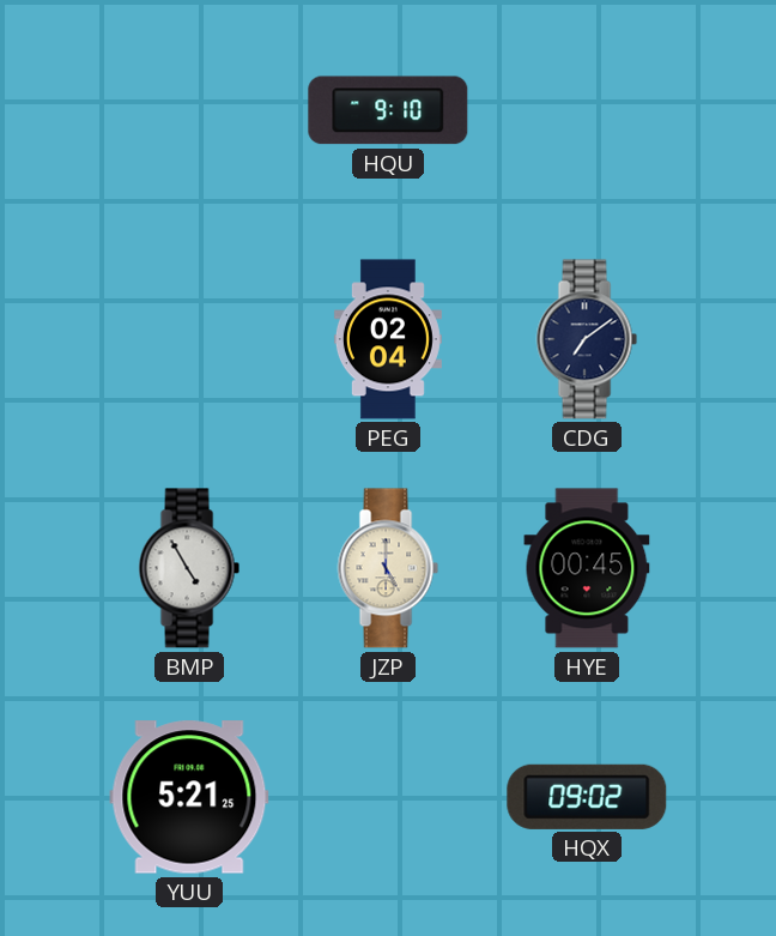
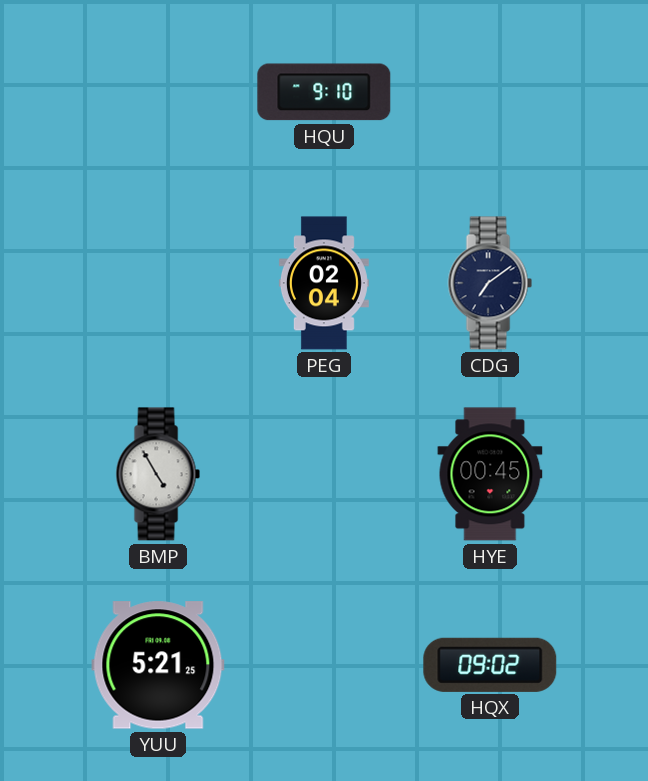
JZP: 5:00 -> none
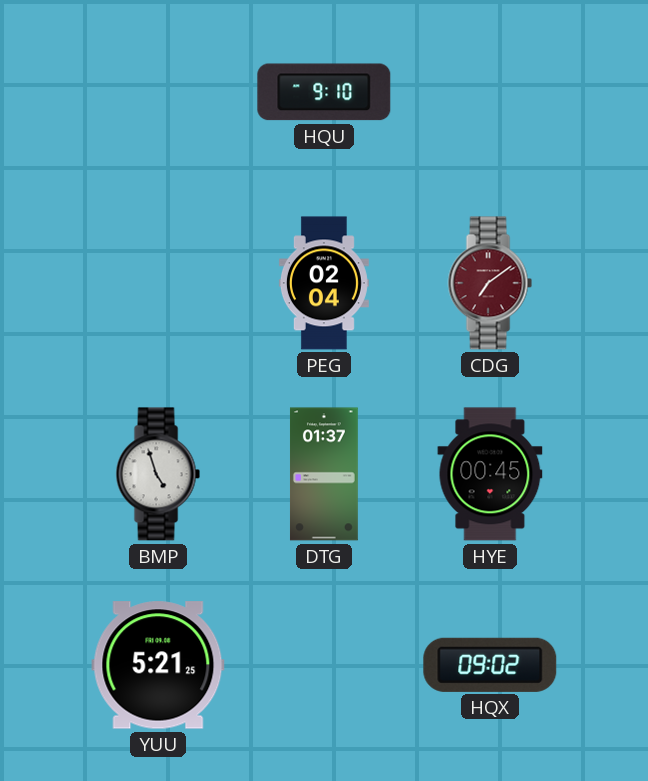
CDG dial: navy -> burgundy
BMP: 4:55 -> 4:57
DTG: none -> 01:37
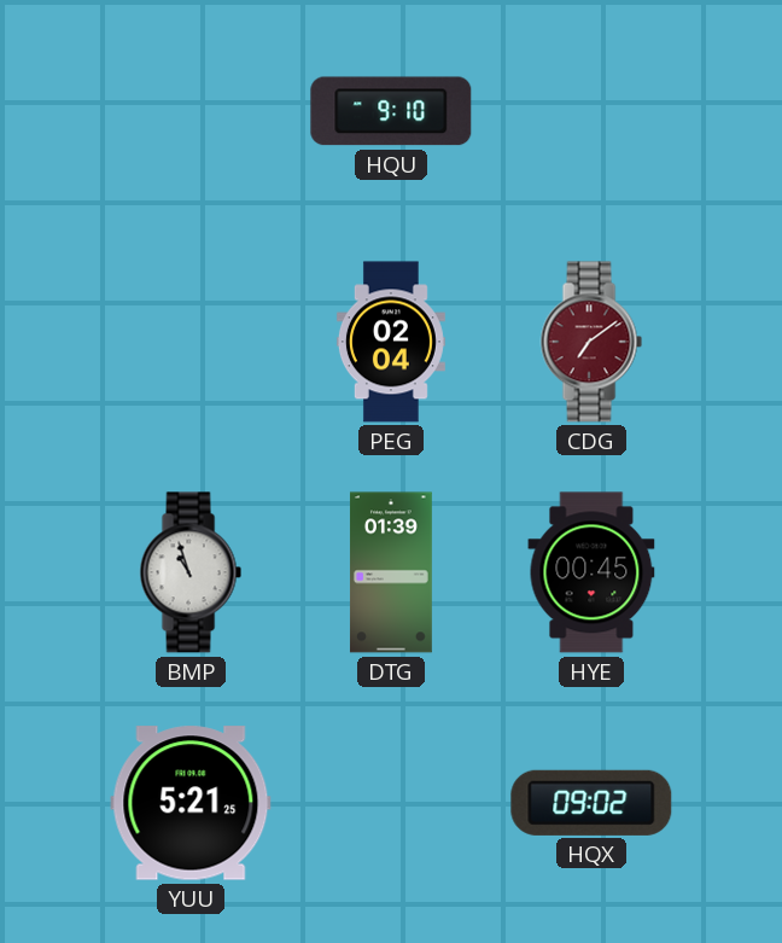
BMP: 4:57 -> 10:57
DTG: 01:37 -> 01:39
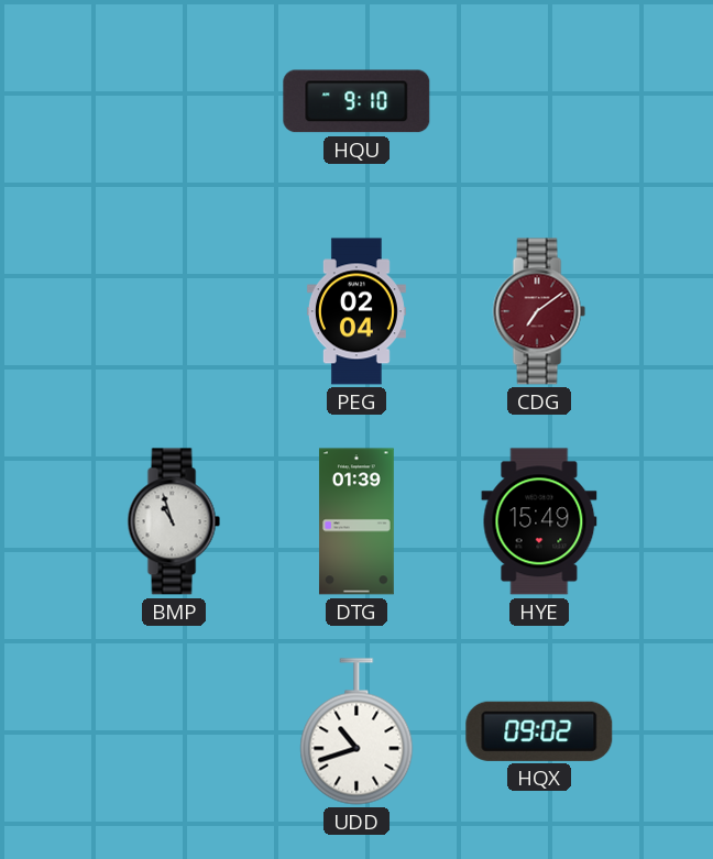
HYE: 00:45 -> 15:49
YUU: 5:21 -> none
UDD: none -> 10:42
